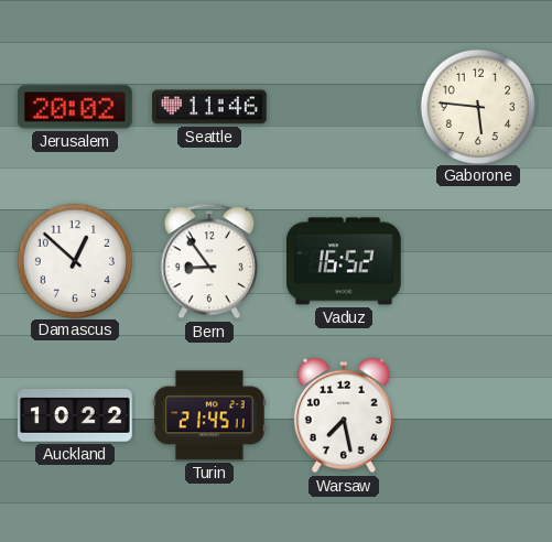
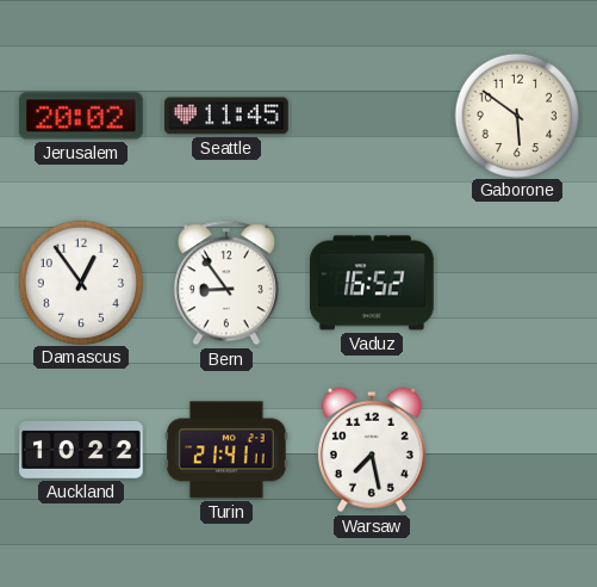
Seattle: 11:46 -> 11:45
Gaborone: 5:46 -> 5:51
Damascus: 12:52 -> 12:54
Turin: 21:45 -> 21:41
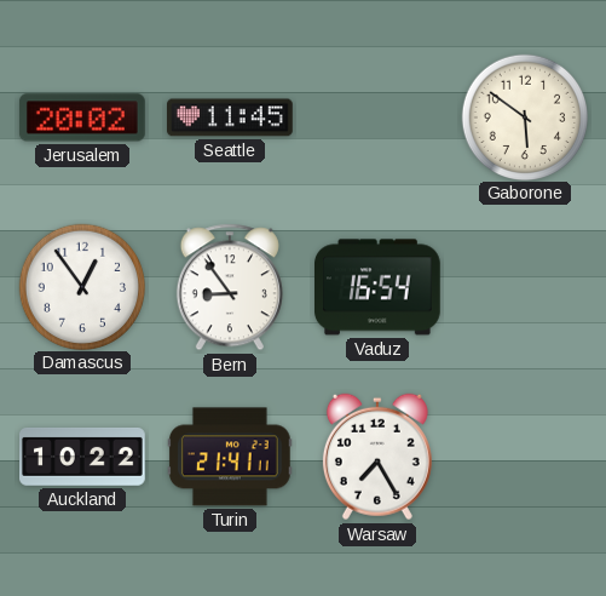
Vaduz: 16:52 -> 16:54
Warsaw: 7:28 -> 7:25
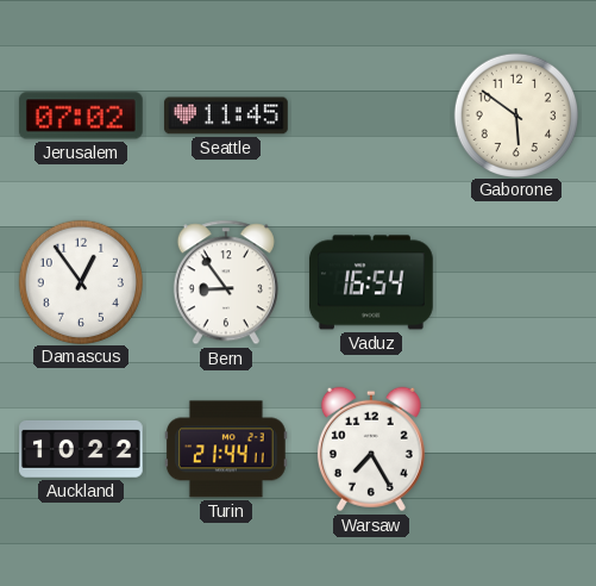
Jerusalem: 20:02 -> 07:02
Turin: 21:41 -> 21:44
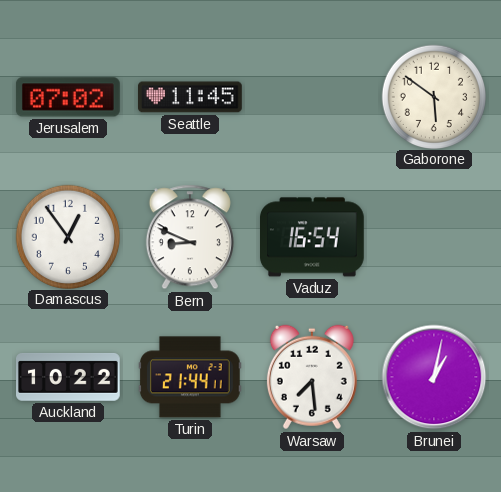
Bern: 8:54 -> 8:49
Warsaw: 7:25 -> 7:29
Brunei: none -> 1:02
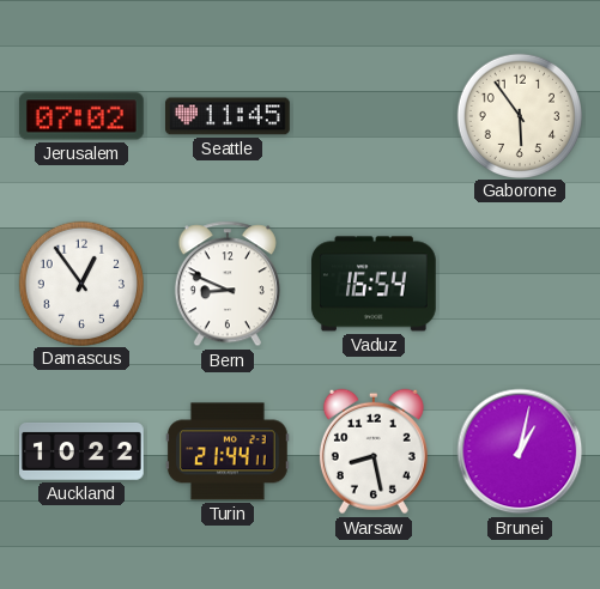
Gaborone: 5:51 -> 5:54
Warsaw: 7:29 -> 8:28
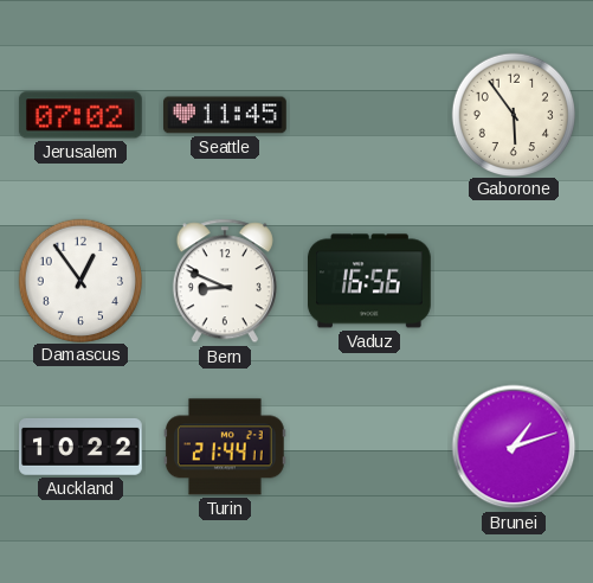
Vaduz: 16:54 -> 16:56
Warsaw: 8:28 -> none
Brunei: 1:02 -> 1:12
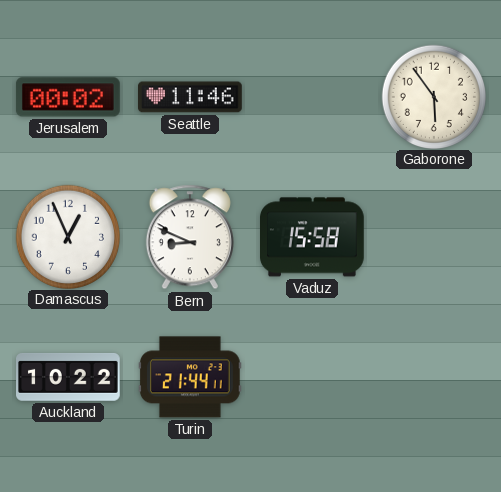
Jerusalem: 07:02 -> 00:02
Seattle: 11:45 -> 11:46
Damascus: 12:54 -> 12:56
Vaduz: 16:56 -> 15:58
Brunei: 1:12 -> none
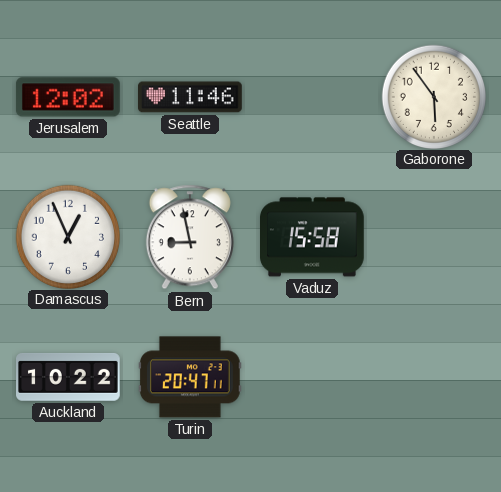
Jerusalem: 00:02 -> 12:02
Bern: 8:49 -> 8:58
Turin: 21:44 -> 20:47
